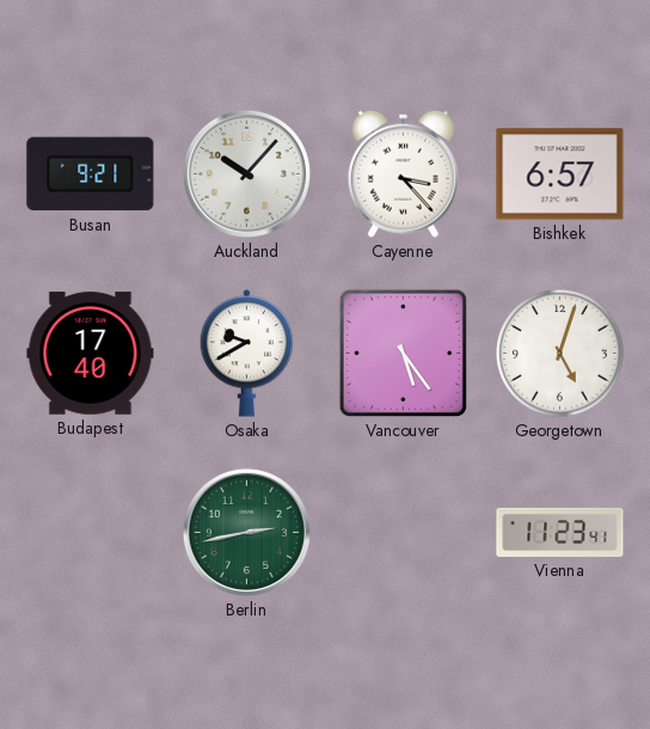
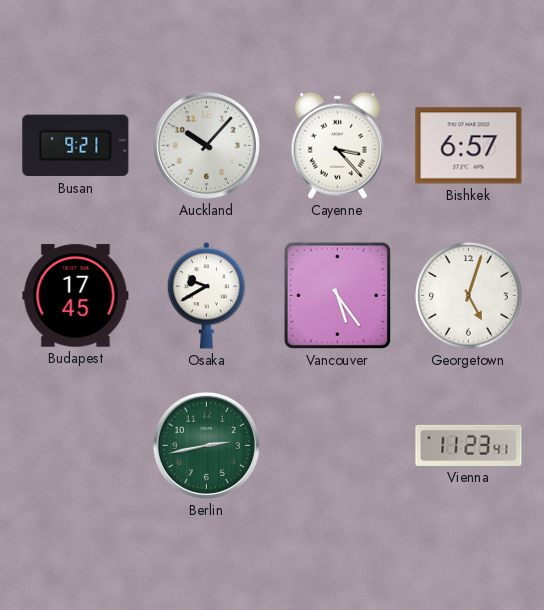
Budapest: 17:40 -> 17:45
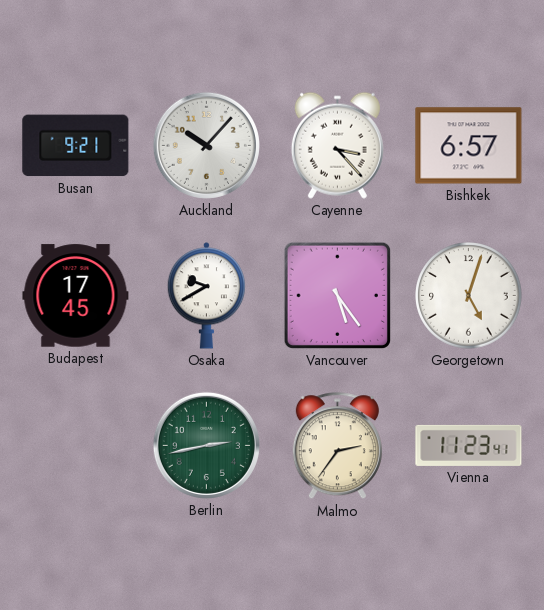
Malmo: none -> 2:36
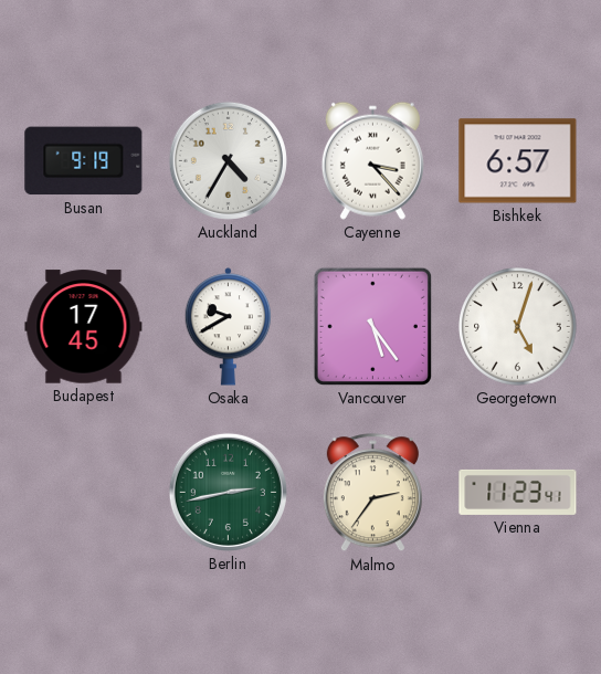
Busan: 9:21 -> 9:19
Auckland: 10:07 -> 4:35
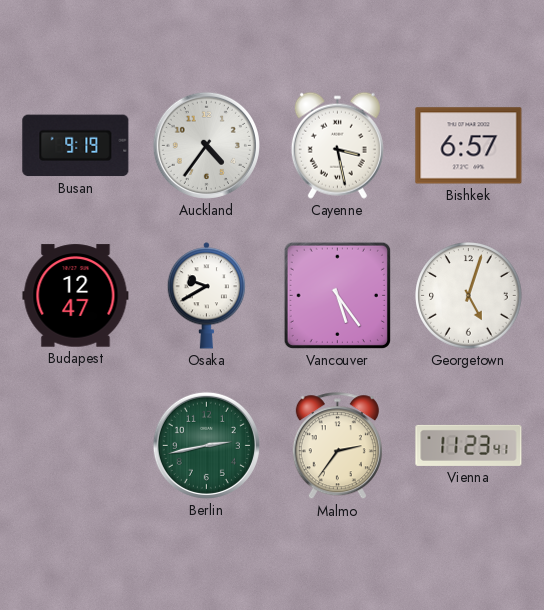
Auckland: 4:35 -> 4:36
Cayenne: 3:23 -> 3:28
Budapest: 17:45 -> 12:47
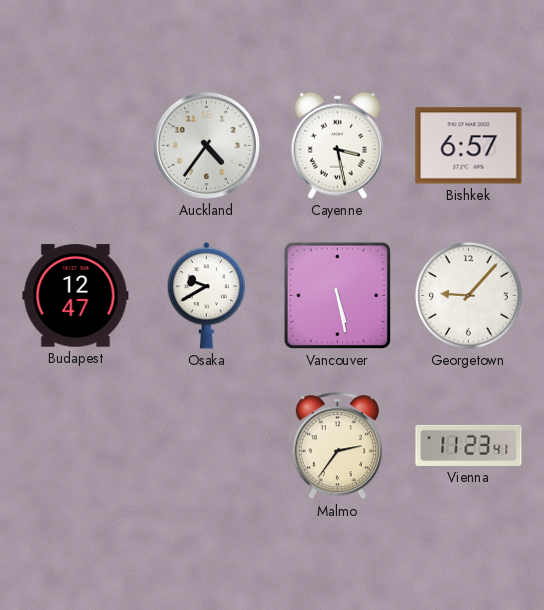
Busan: 9:19 -> none
Vancouver: 5:24 -> 5:28
Georgetown: 5:03 -> 9:07
Berlin: 2:43 -> none
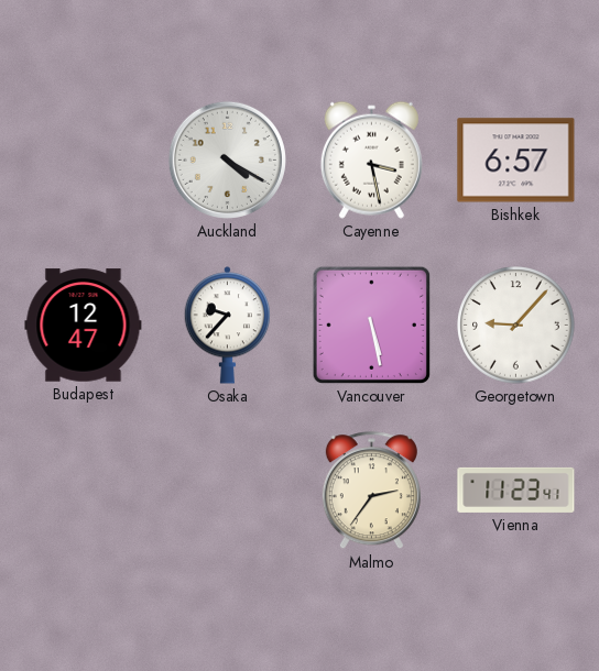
Auckland: 4:36 -> 4:20
Osaka: 9:40 -> 9:37
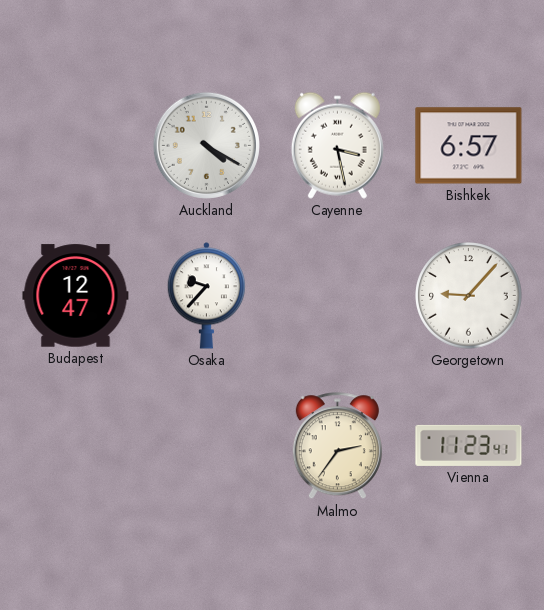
Vancouver: 5:28 -> none
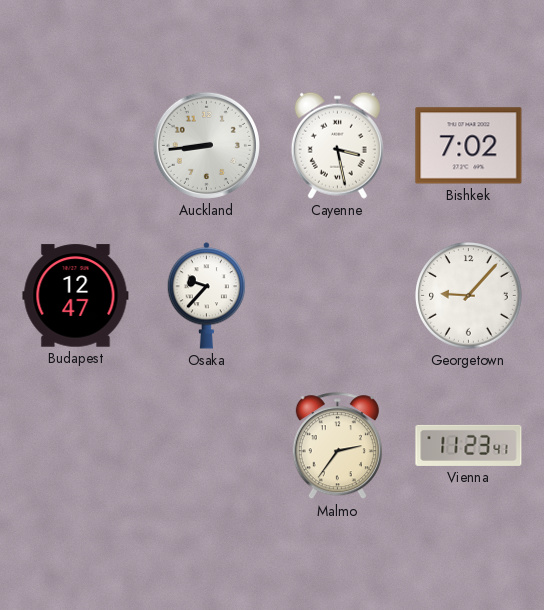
Auckland: 4:20 -> 8:44
Bishkek: 6:57 -> 7:02
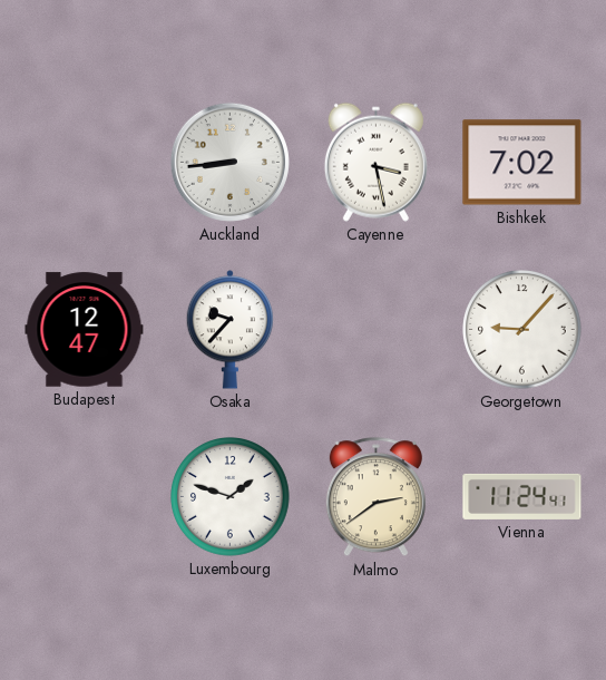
Luxembourg: none -> 1:48
Malmo: 2:36 -> 2:39
Vienna: 11:23 -> 11:24
